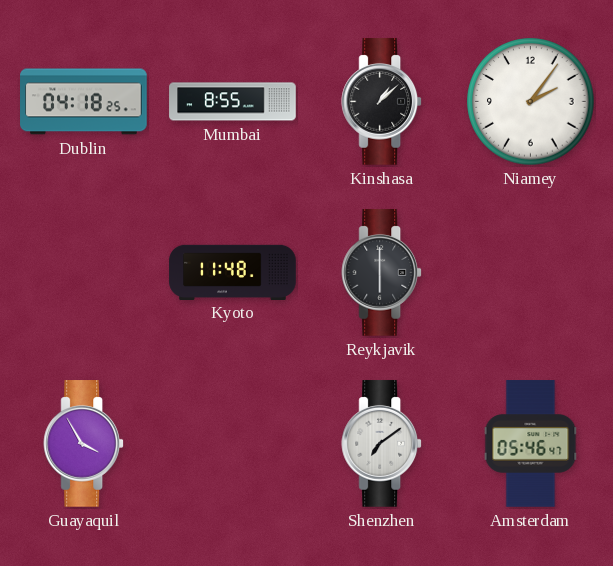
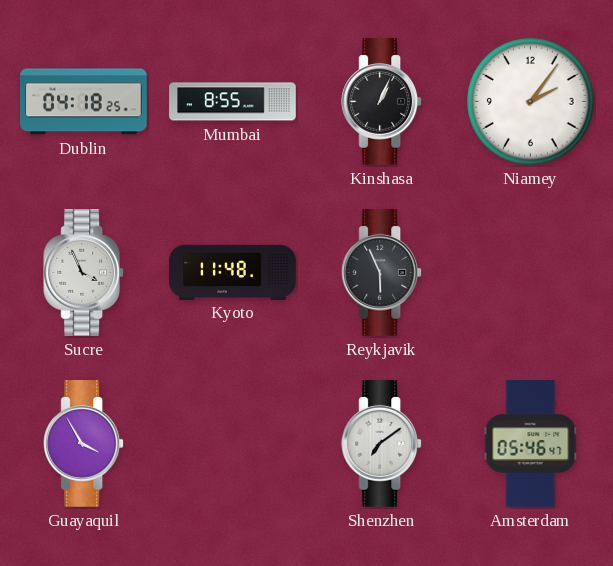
Kinshasa: 1:08 -> 1:04
Sucre: none -> 3:56
Reykjavik: 6:00 -> 5:56
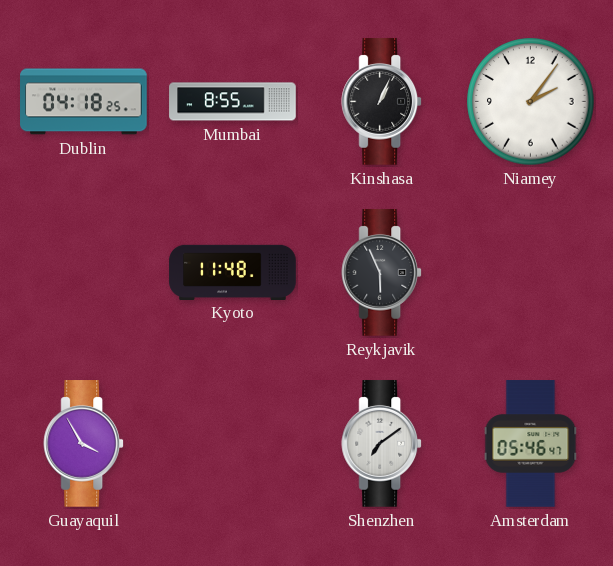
Sucre: 3:56 -> none
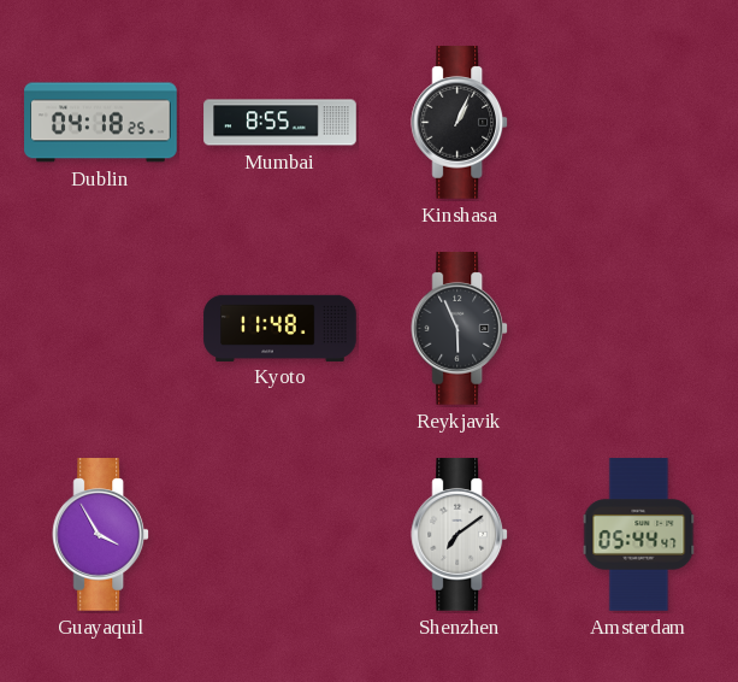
Niamey: 2:06 -> none
Amsterdam: 05:46 -> 05:44
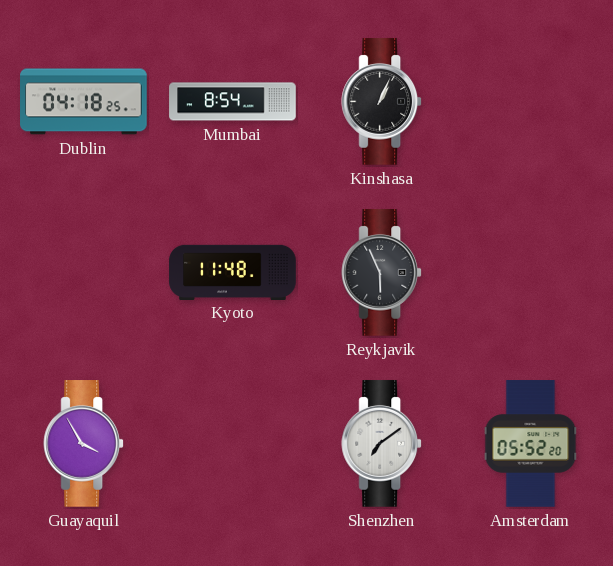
Mumbai: 8:55 -> 8:54
Amsterdam: 05:44 -> 05:52
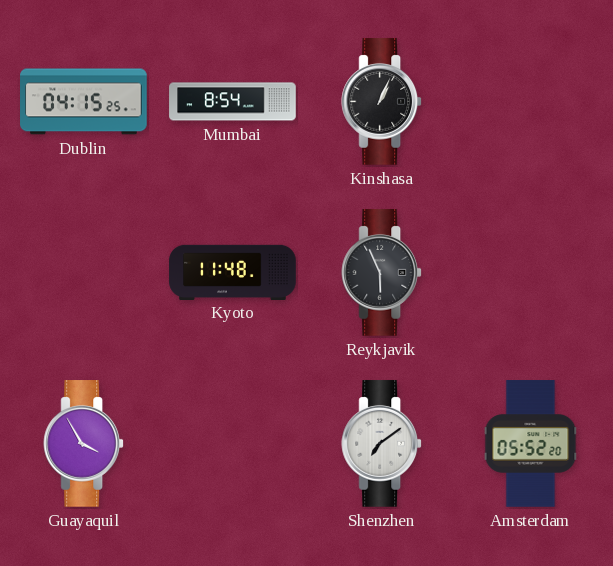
Dublin: 04:18 -> 04:15
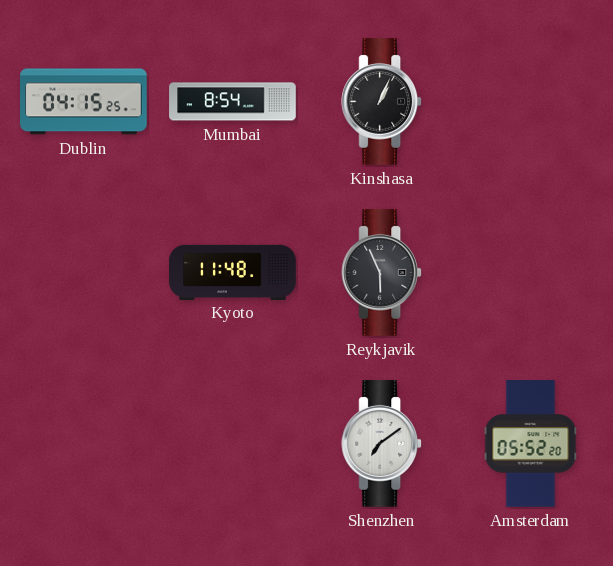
Guayaquil: 3:55 -> none
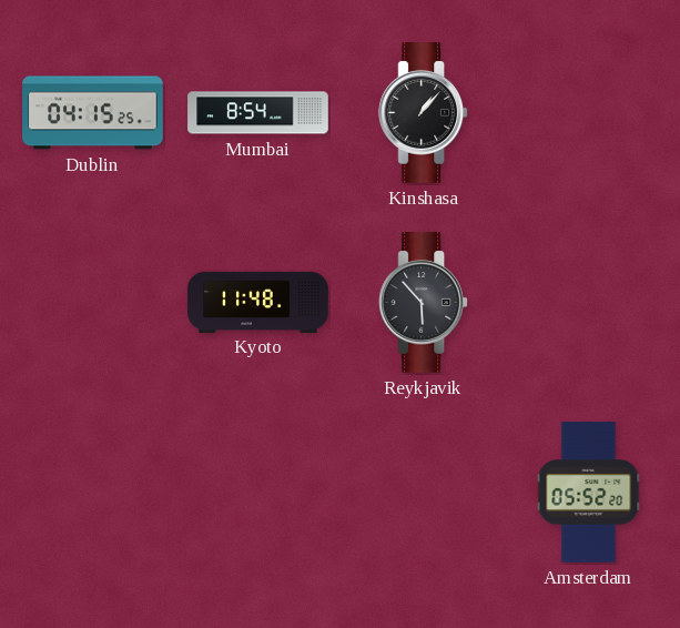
Kinshasa: 1:04 -> 1:07
Reykjavik: 5:56 -> 5:53
Shenzhen: 7:09 -> none
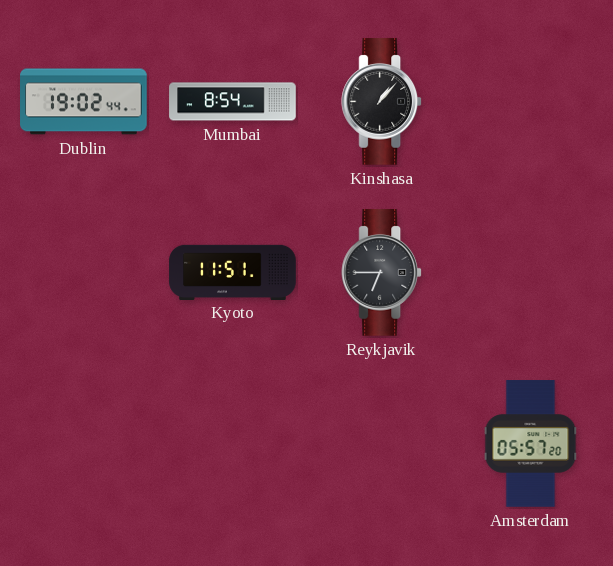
Dublin: 04:15 -> 19:02
Kyoto: 11:48 -> 11:51
Reykjavik: 5:53 -> 6:45
Amsterdam: 05:52 -> 05:57
